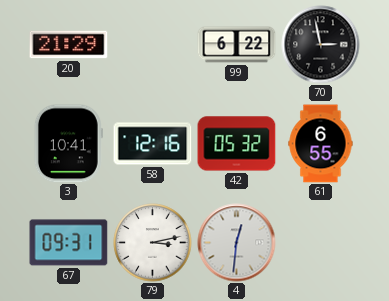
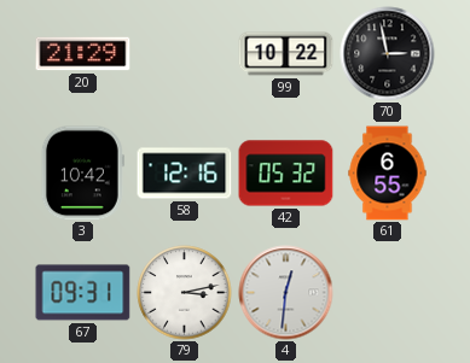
99: 6:22 -> 10:22
3: 10:41 -> 10:42
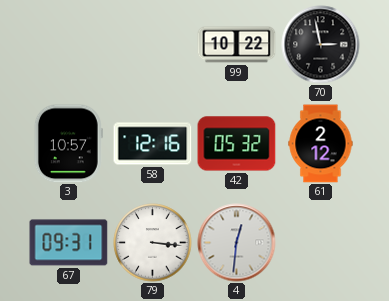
20: 21:29 -> none
3: 10:42 -> 10:57
61: 6:55 -> 2:12
79: 3:13 -> 3:16
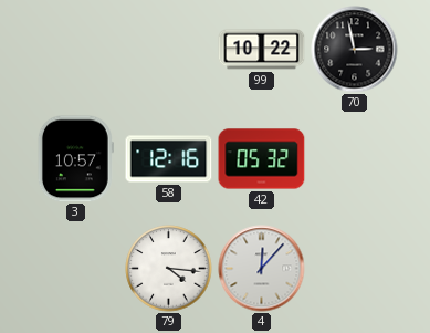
61: 2:12 -> none
67: 09:31 -> none
79: 3:16 -> 4:16
4: 12:31 -> 12:07
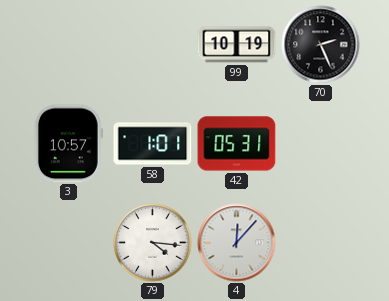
99: 10:22 -> 10:19
70: 2:58 -> 2:26
58: 12:16 -> 1:01
42: 05:32 -> 05:31
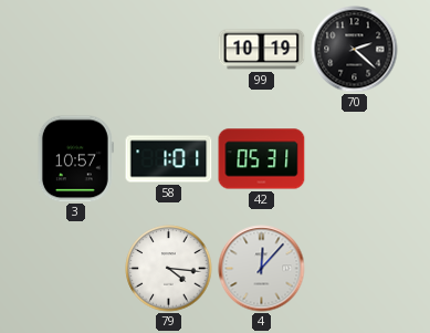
70: 2:26 -> 2:22
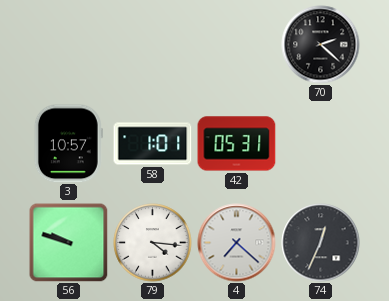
99: 10:19 -> none
56: none -> 9:48
4: 12:07 -> 7:22
74: none -> 12:34
